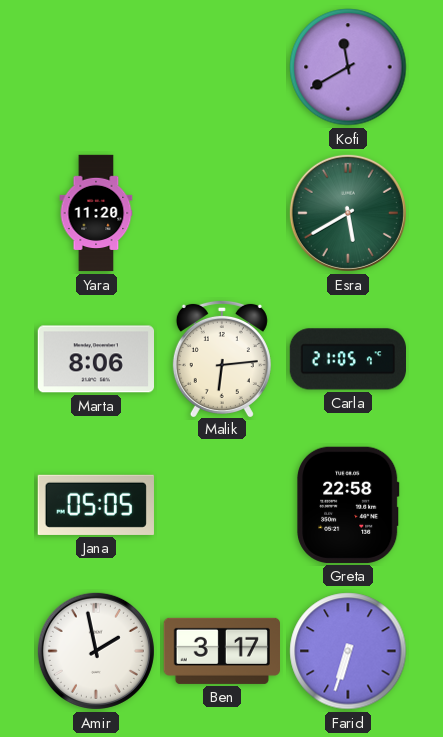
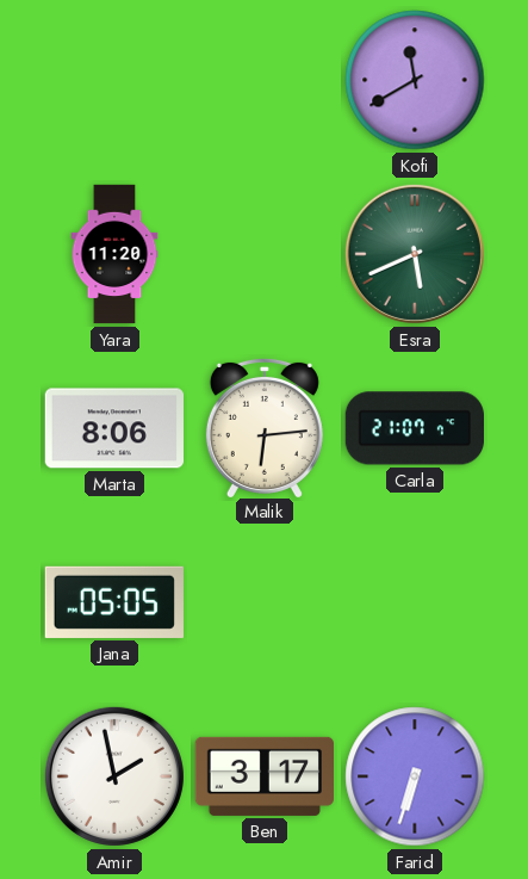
Esra: 5:40 -> 5:41
Carla: 21:05 -> 21:07
Greta: 22:58 -> none
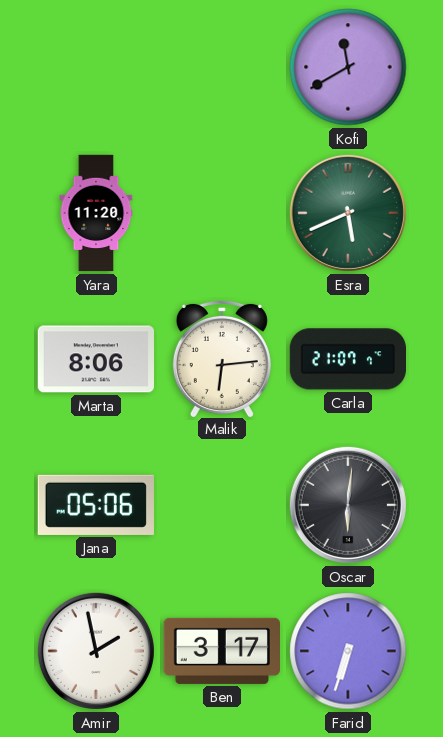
Jana: 05:05 -> 05:06
Oscar: none -> 6:01
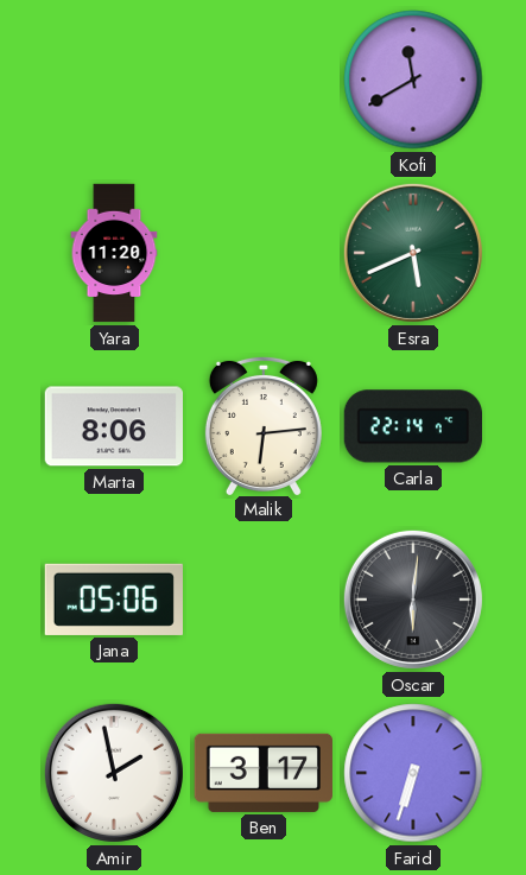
Carla: 21:07 -> 22:14
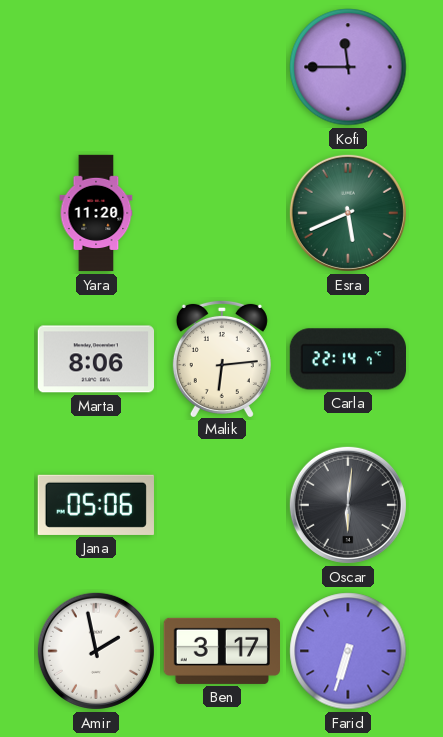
Kofi: 11:40 -> 11:45
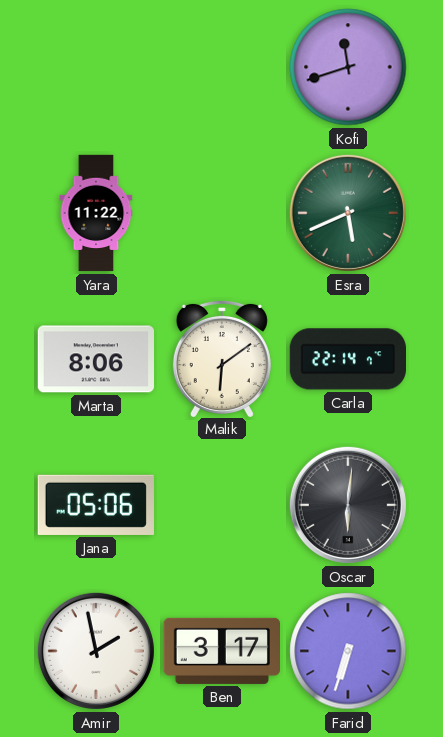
Kofi: 11:45 -> 11:42
Yara: 11:20 -> 11:22
Malik: 6:14 -> 6:09
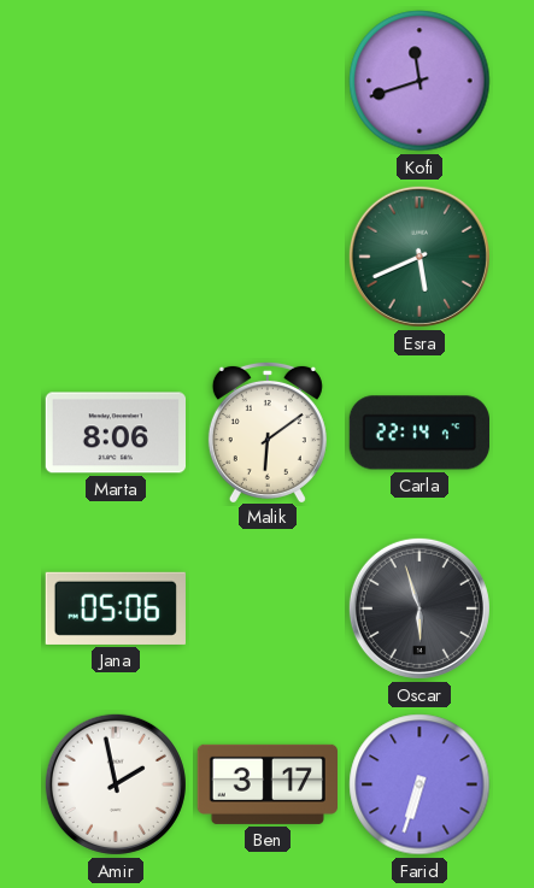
Yara: 11:22 -> none
Oscar: 6:01 -> 5:57
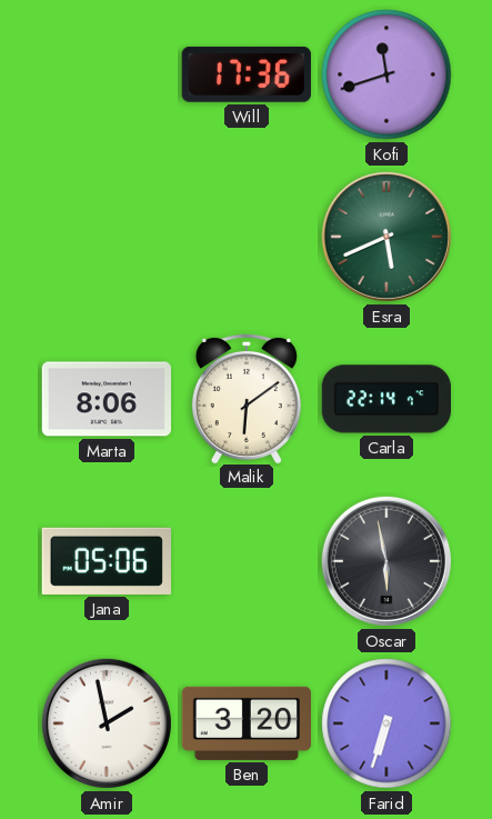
Will: none -> 17:36
Oscar: 5:57 -> 5:58
Ben: 3:17 -> 3:20
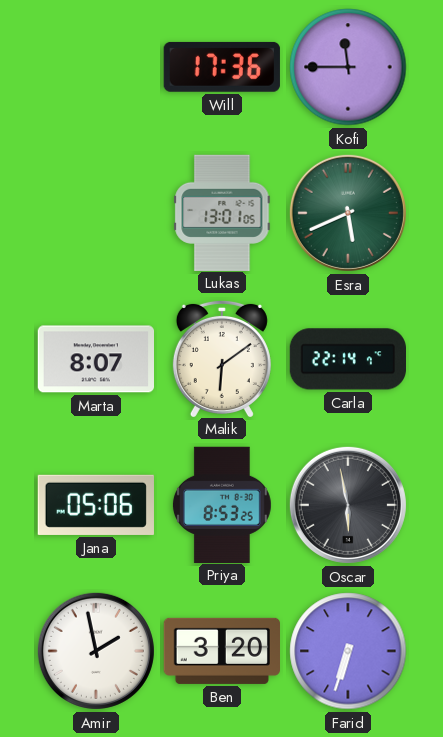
Kofi: 11:42 -> 11:45
Lukas: none -> 13:01
Marta: 8:06 -> 8:07
Priya: none -> 8:53
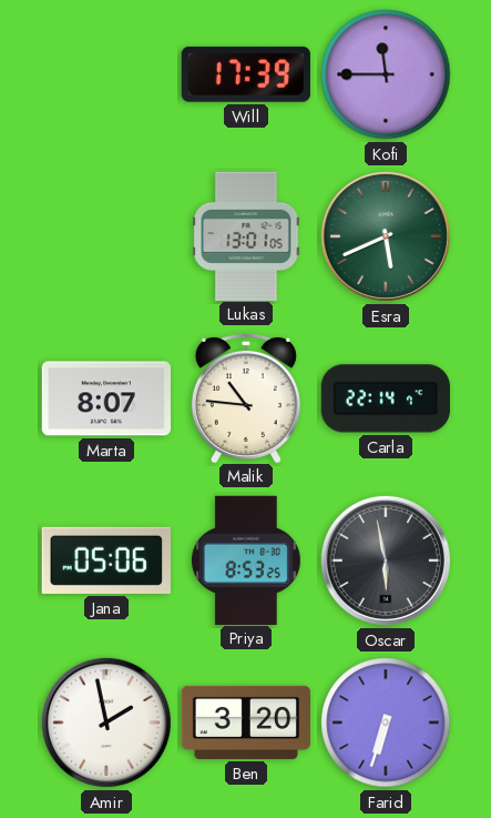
Will: 17:36 -> 17:39
Malik: 6:09 -> 10:46
